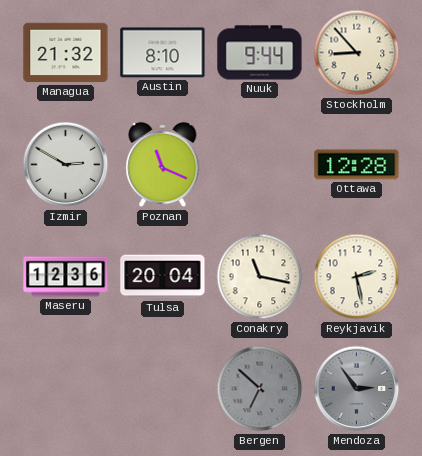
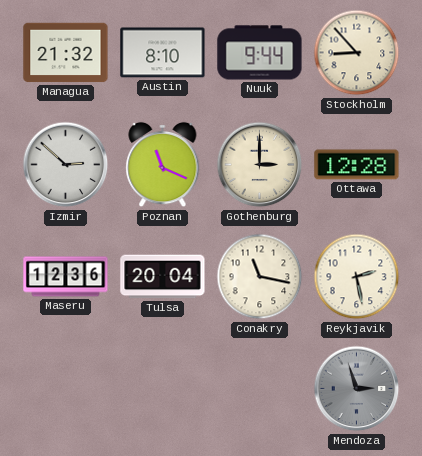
Izmir: 2:50 -> 2:52
Gothenburg: none -> 3:00
Bergen: 6:52 -> none
Mendoza: 2:54 -> 2:57
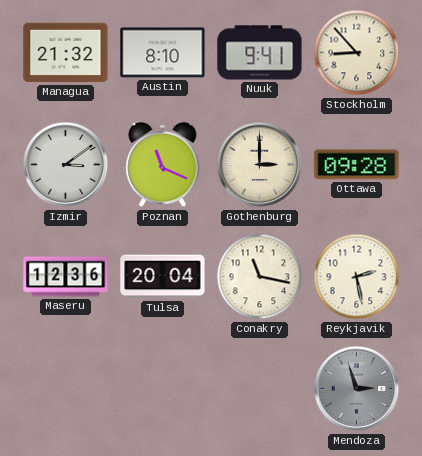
Nuuk: 9:44 -> 9:41
Izmir: 2:52 -> 3:09
Ottawa: 12:28 -> 09:28
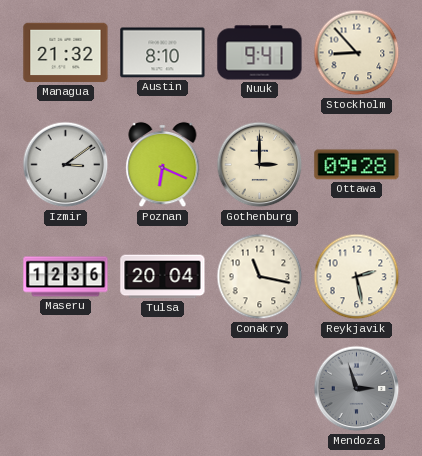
Poznan: 11:19 -> 6:19
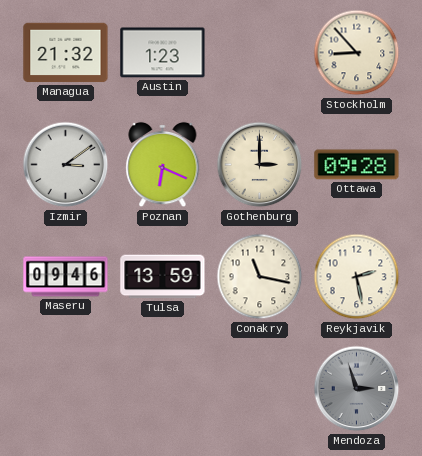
Austin: 8:10 -> 1:23
Nuuk: 9:41 -> none
Maseru: 12:36 -> 09:46
Tulsa: 20:04 -> 13:59
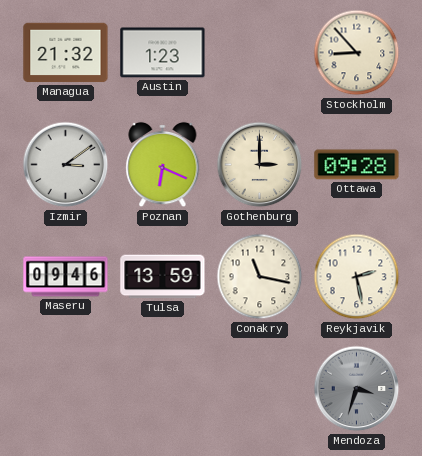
Mendoza: 2:57 -> 3:33
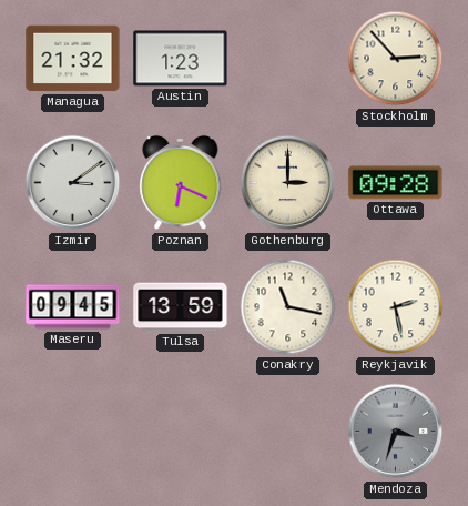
Stockholm: 8:53 -> 2:53
Maseru: 09:46 -> 09:45
